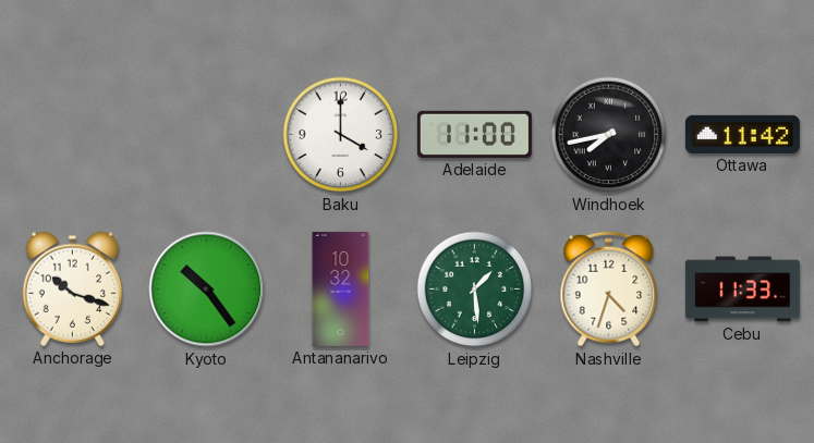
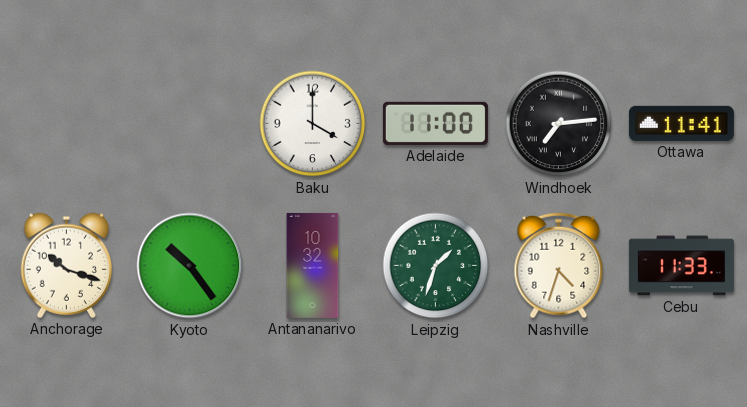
Windhoek: 7:43 -> 7:14
Ottawa: 11:42 -> 11:41
Leipzig: 1:29 -> 1:33
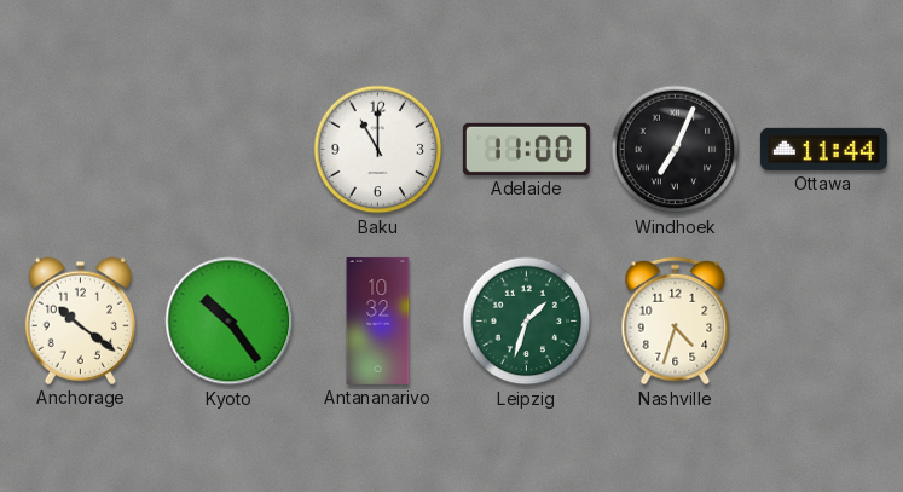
Baku: 4:00 -> 11:00
Windhoek: 7:14 -> 7:04
Ottawa: 11:41 -> 11:44
Anchorage: 10:18 -> 10:21
Cebu: 11:33 -> none
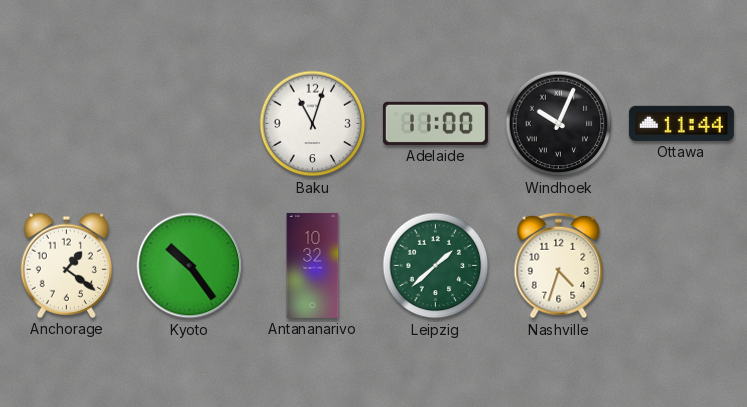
Baku: 11:00 -> 11:03
Windhoek: 7:04 -> 10:04
Anchorage: 10:21 -> 1:21
Leipzig: 1:33 -> 1:38
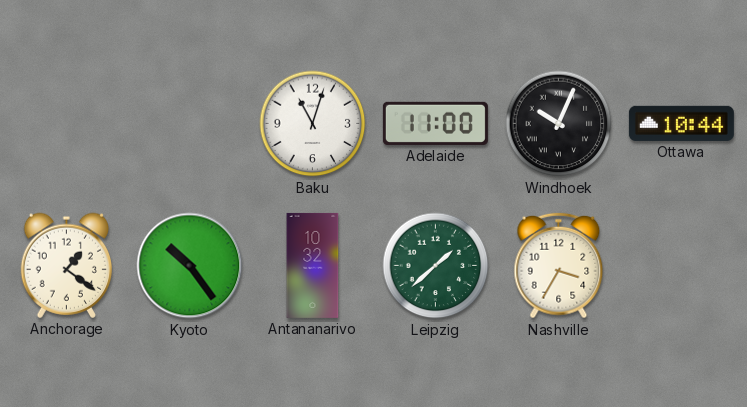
Ottawa: 11:44 -> 10:44
Nashville: 4:33 -> 3:35
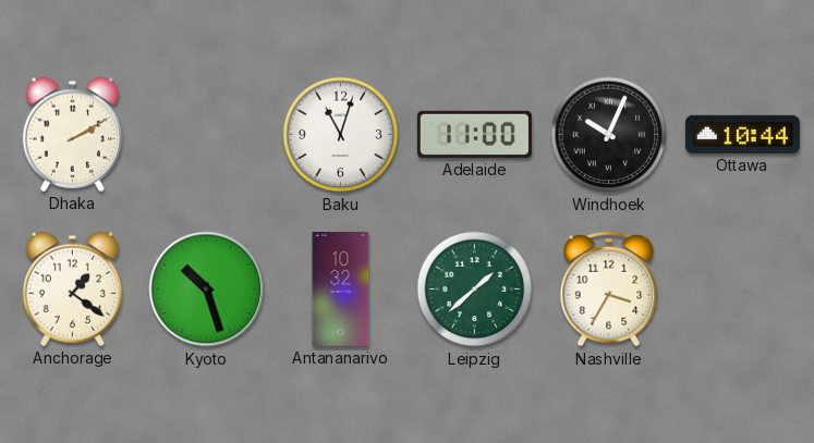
Dhaka: none -> 2:10
Kyoto: 10:24 -> 10:27
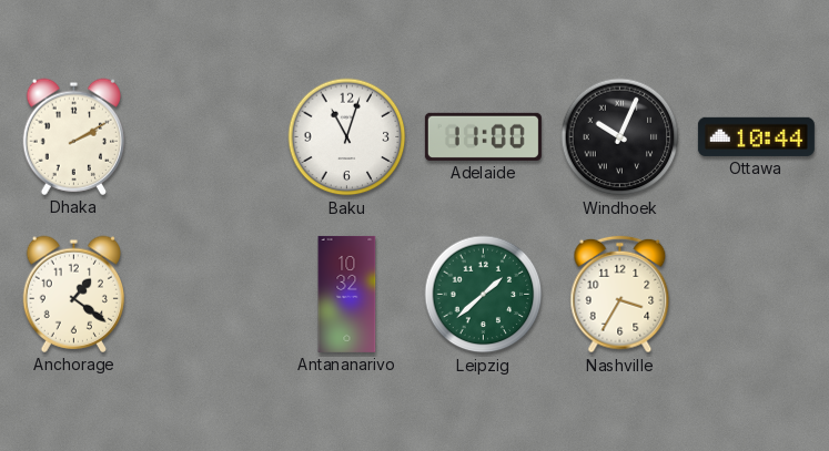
Kyoto: 10:27 -> none
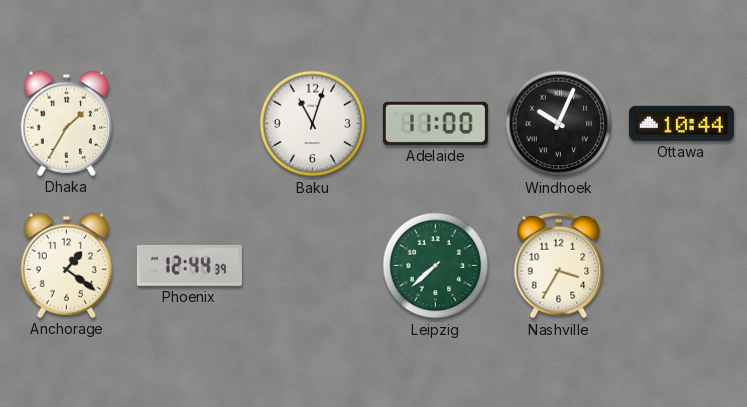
Dhaka: 2:10 -> 1:35
Phoenix: none -> 12:44
Antananarivo: 10:32 -> none
Leipzig: 1:38 -> 7:38
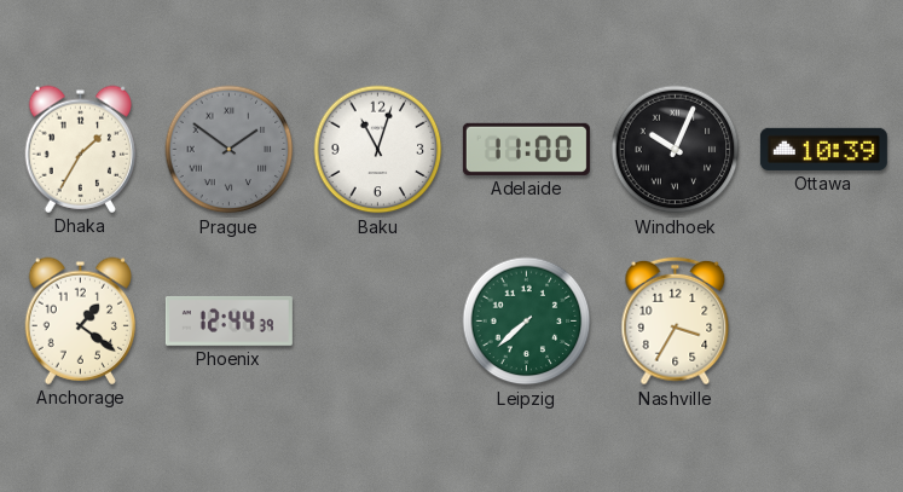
Prague: none -> 1:51
Ottawa: 10:44 -> 10:39
